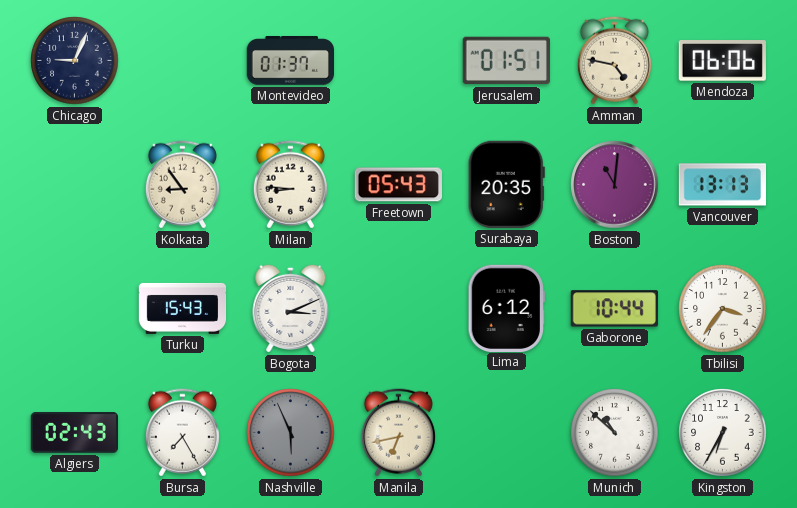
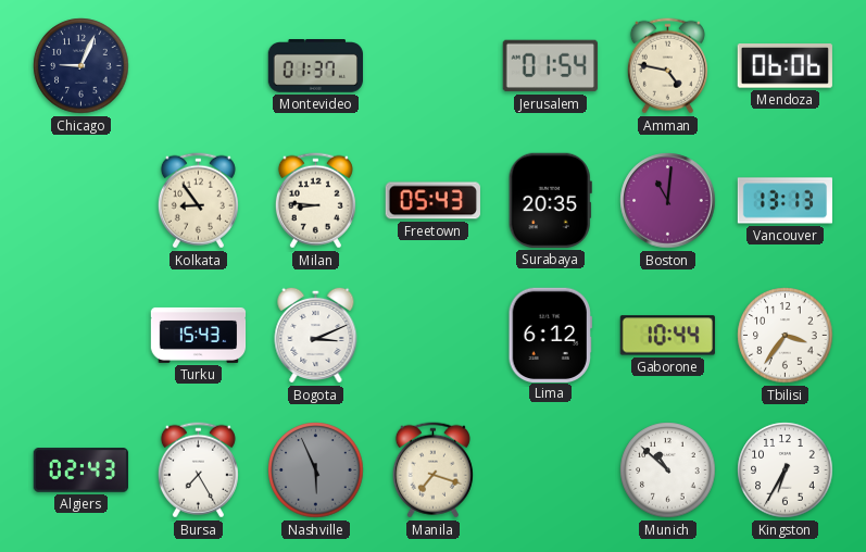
Jerusalem: 01:51 -> 01:54
Manila: 6:43 -> 7:18
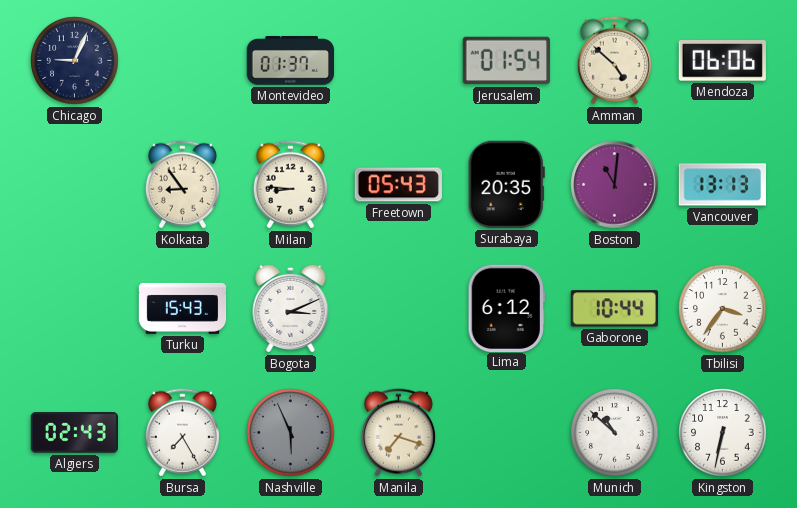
Amman: 4:47 -> 4:52
Kingston: 6:35 -> 6:32
